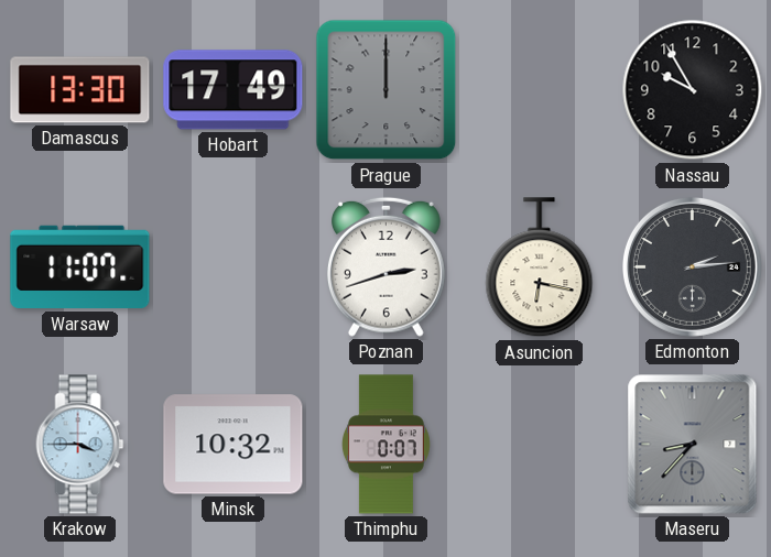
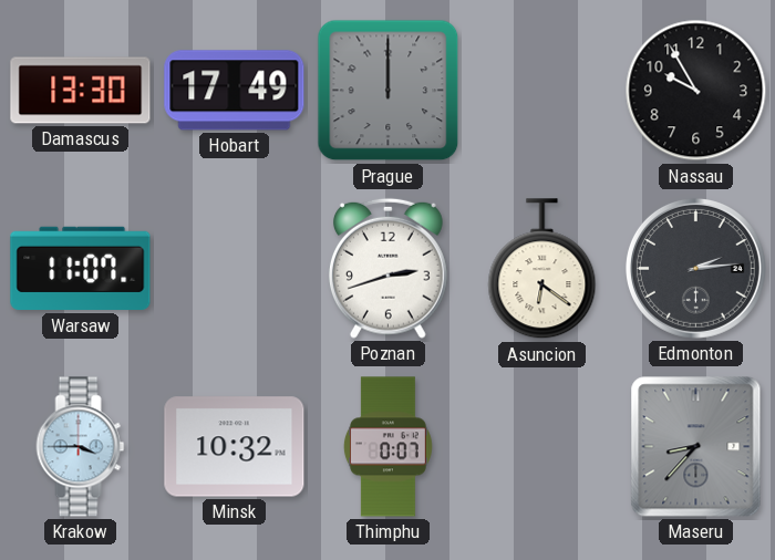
Asuncion: 6:17 -> 6:21
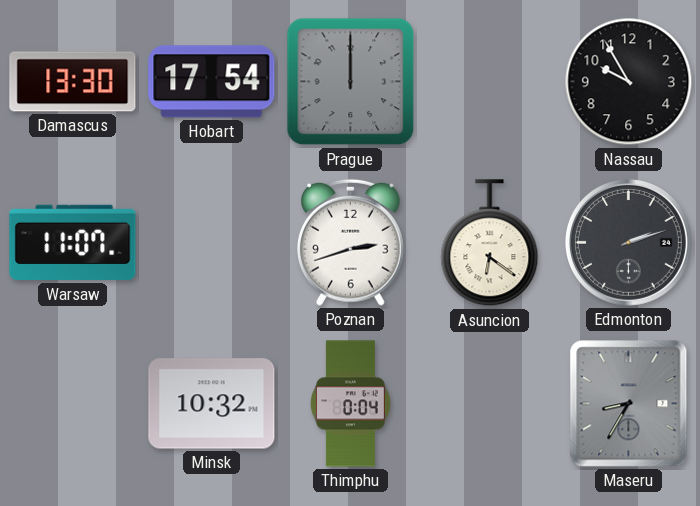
Hobart: 17:49 -> 17:54
Edmonton: 2:14 -> 2:12
Krakow: 3:45 -> none
Thimphu: 0:07 -> 0:04
Maseru: 8:37 -> 8:35
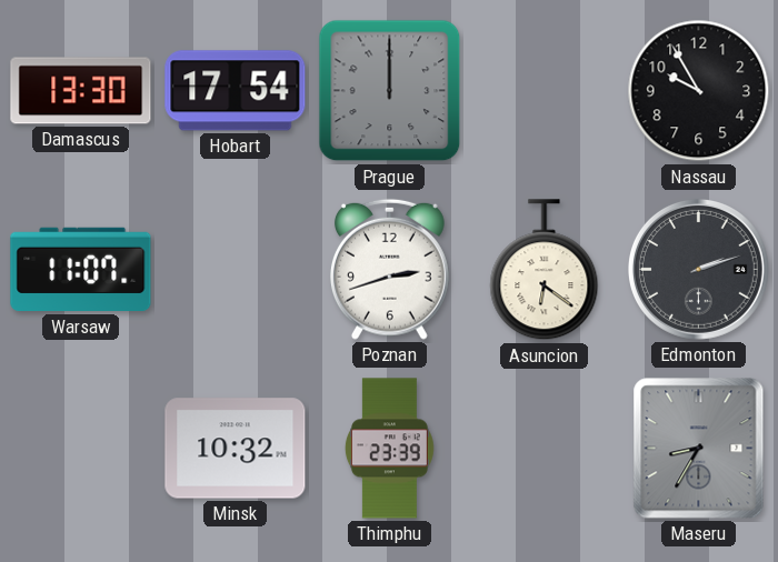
Thimphu: 0:04 -> 23:39
